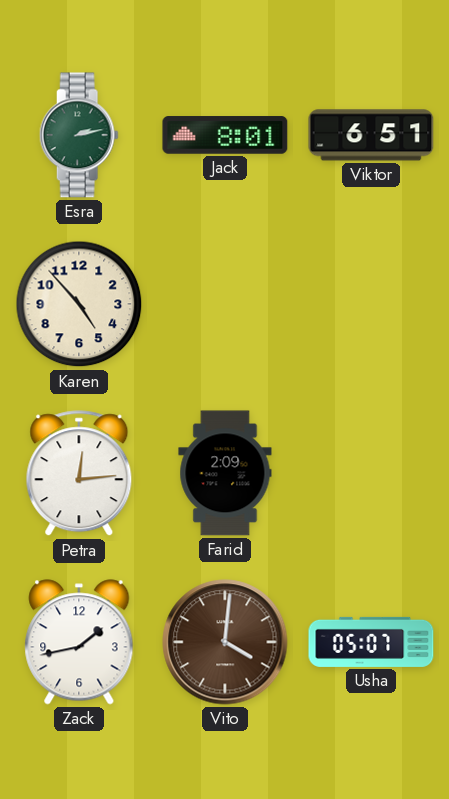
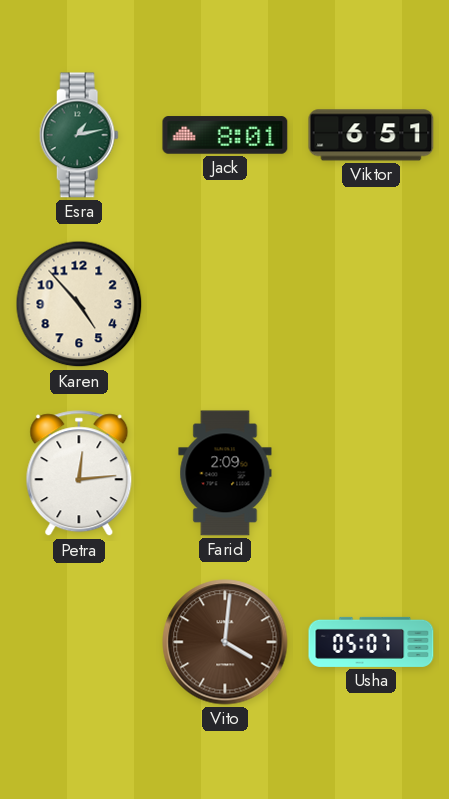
Esra: 2:13 -> 1:13
Zack: 1:43 -> none
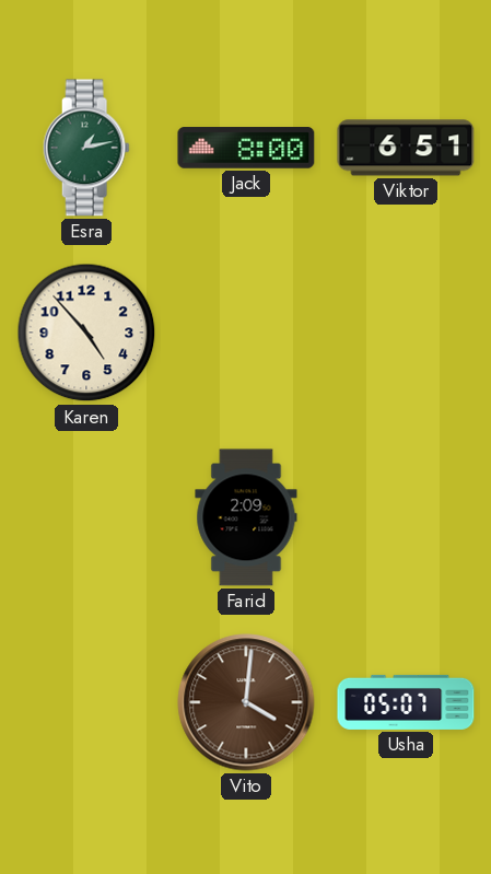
Jack: 8:01 -> 8:00
Petra: 12:14 -> none
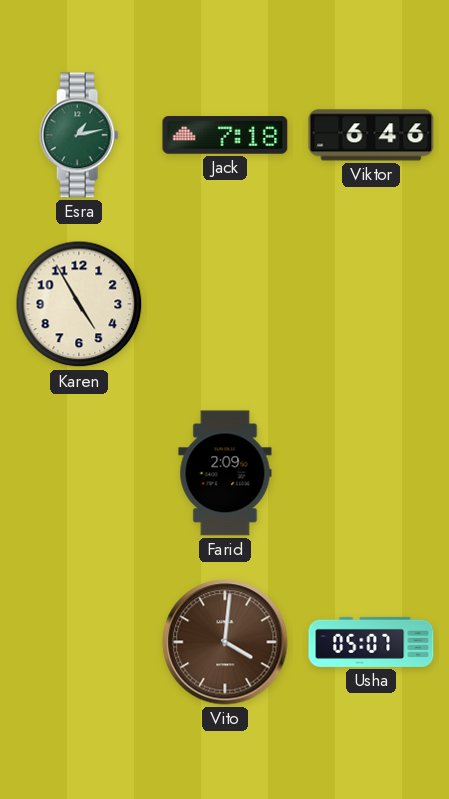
Jack: 8:00 -> 7:18
Viktor: 6:51 -> 6:46
Karen: 4:53 -> 4:55
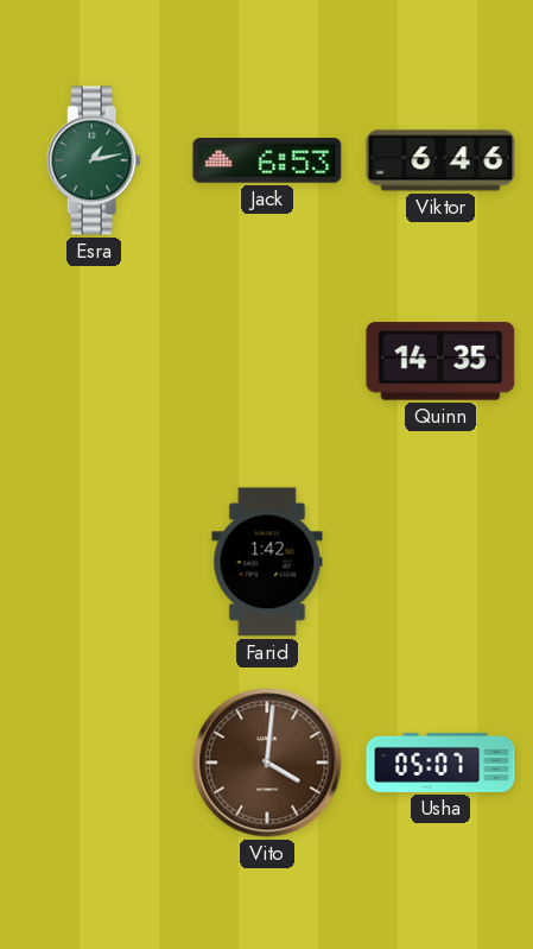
Jack: 7:18 -> 6:53
Karen: 4:55 -> none
Quinn: none -> 14:35
Farid: 2:09 -> 1:42
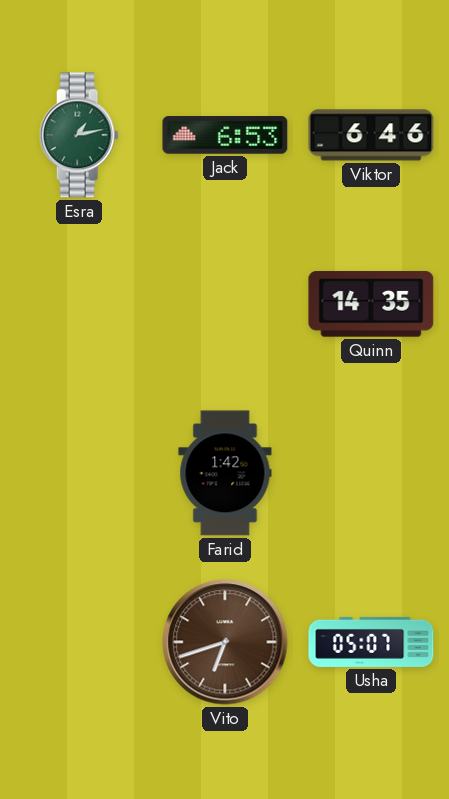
Vito: 4:01 -> 6:42
